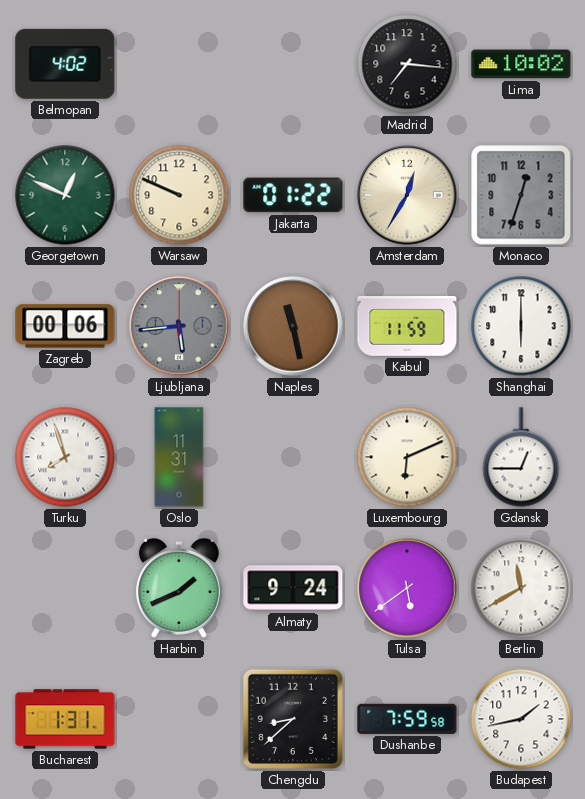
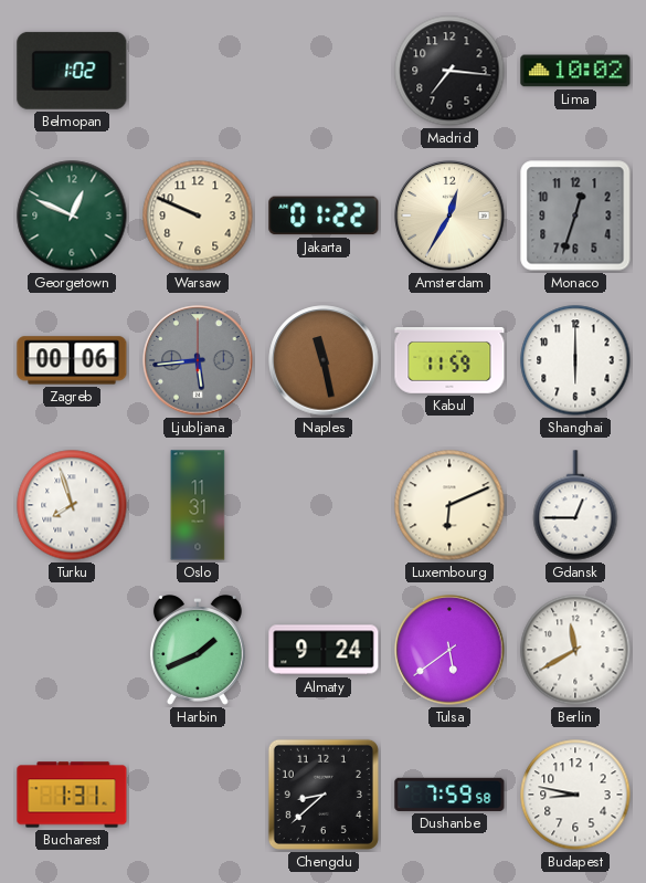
Belmopan: 4:02 -> 1:02
Budapest: 1:43 -> 8:47
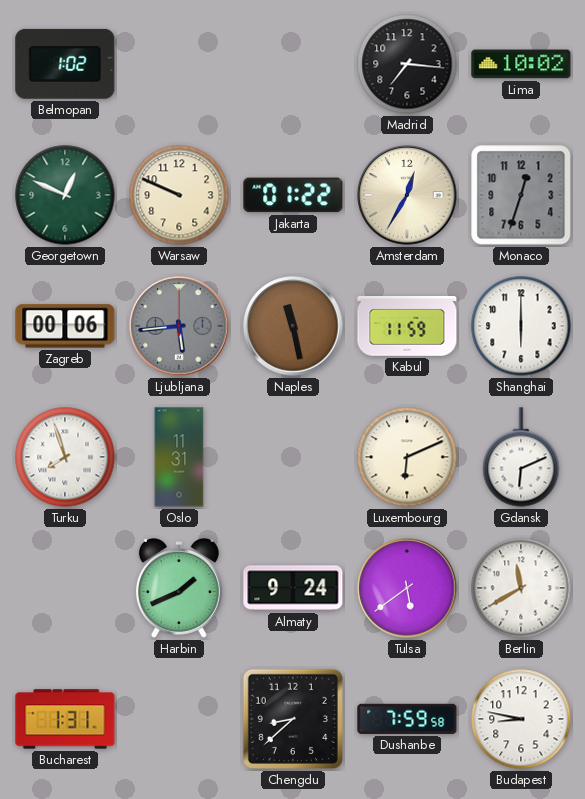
Gdansk: 12:45 -> 6:11
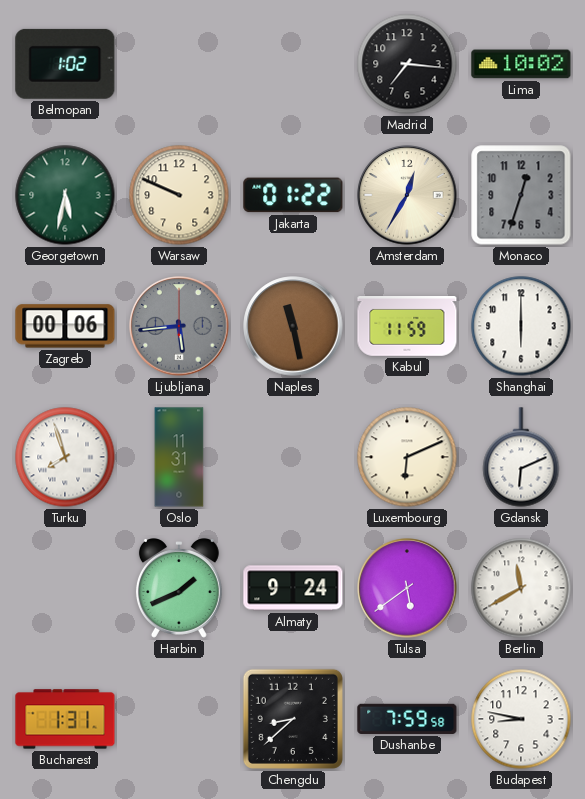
Georgetown: 12:49 -> 5:32
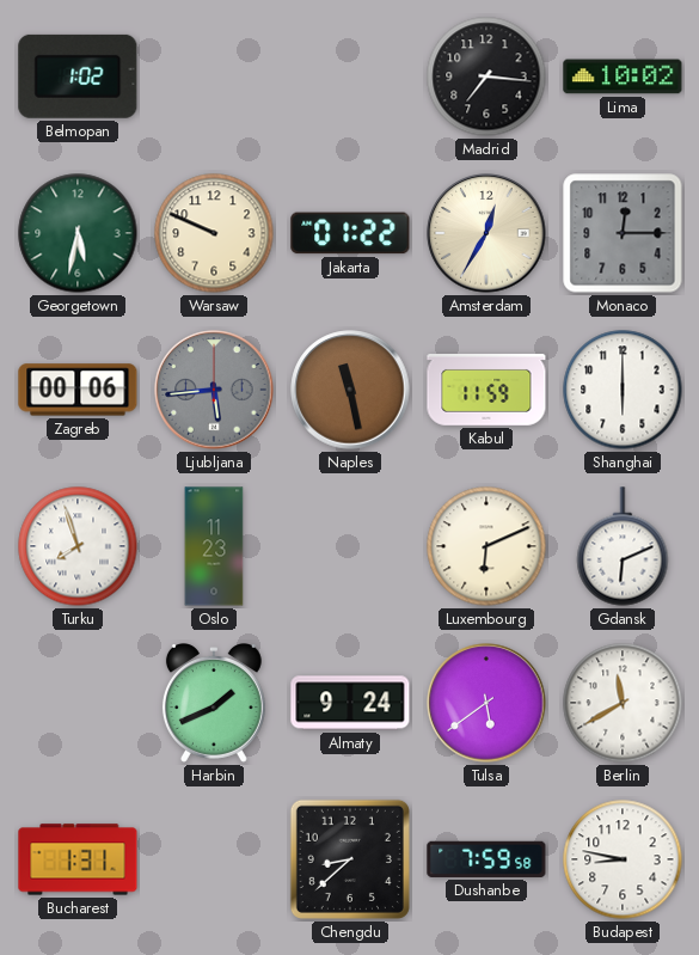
Monaco: 12:33 -> 12:15
Oslo: 11:31 -> 11:23
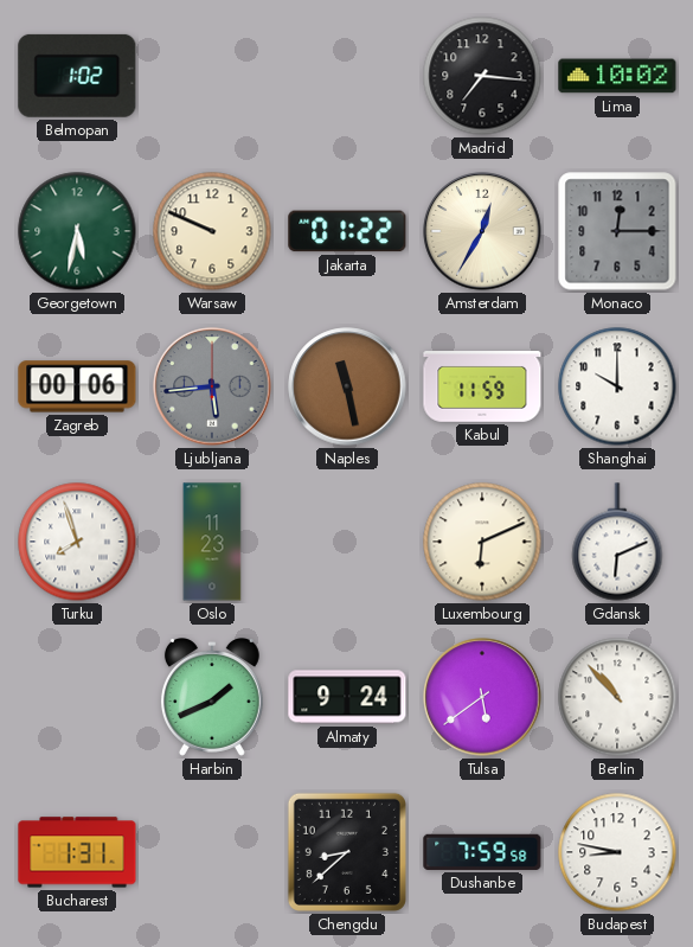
Shanghai: 6:00 -> 10:00
Berlin: 11:40 -> 10:53
